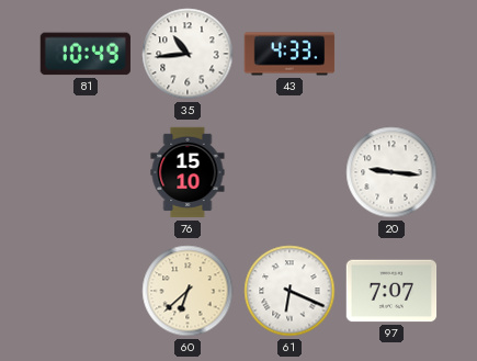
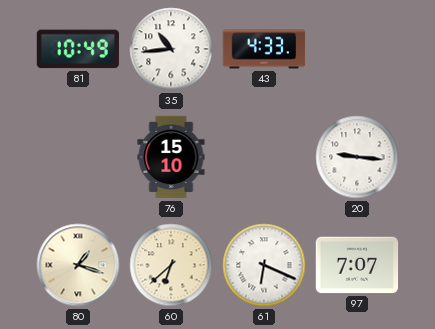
80: none -> 1:18
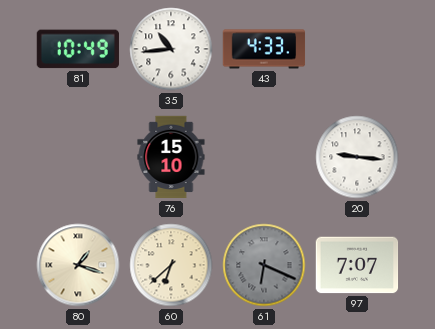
61 dial: white -> grey
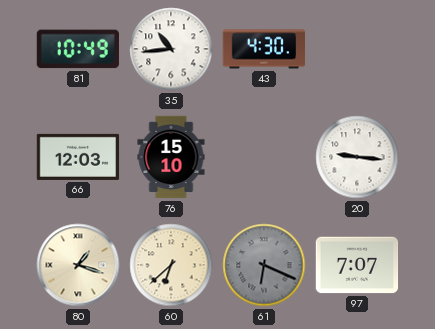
43: 4:33 -> 4:30
66: none -> 12:03
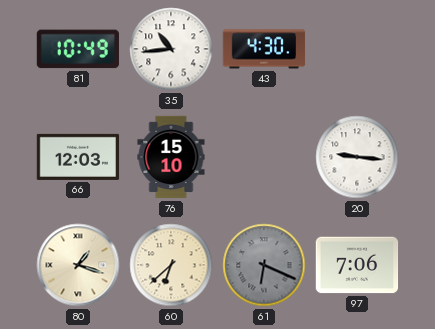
97: 7:07 -> 7:06
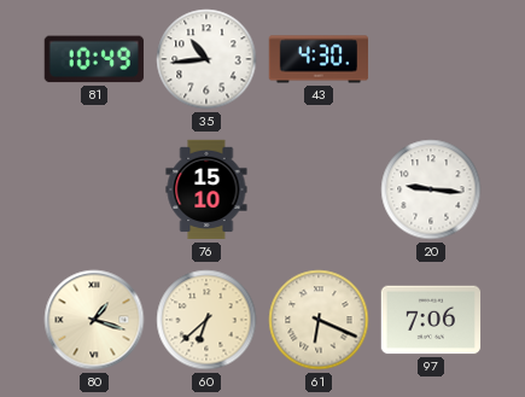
66: 12:03 -> none
61 dial: grey -> cream
